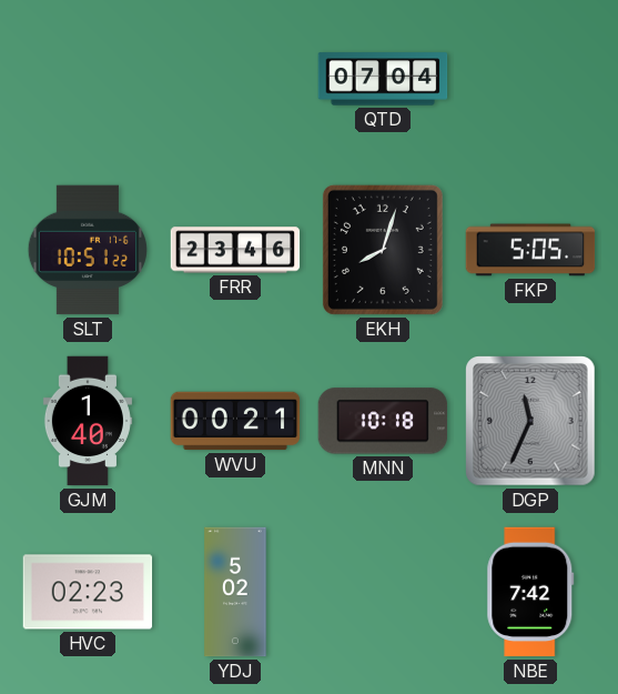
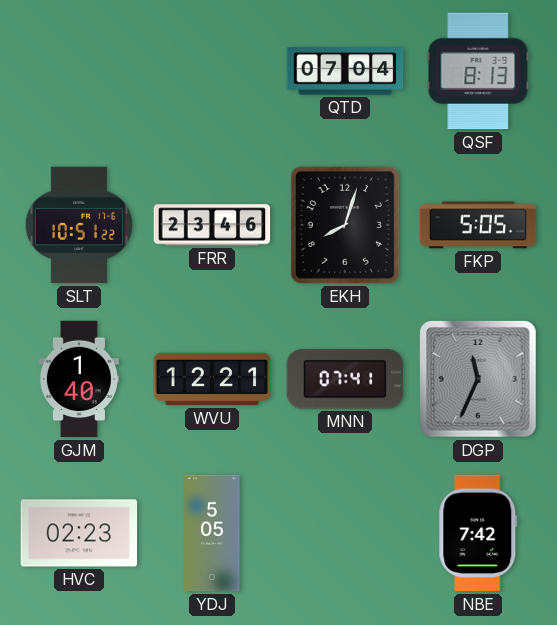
QSF: none -> 8:13
WVU: 00:21 -> 12:21
MNN: 10:18 -> 07:41
YDJ: 5:02 -> 5:05
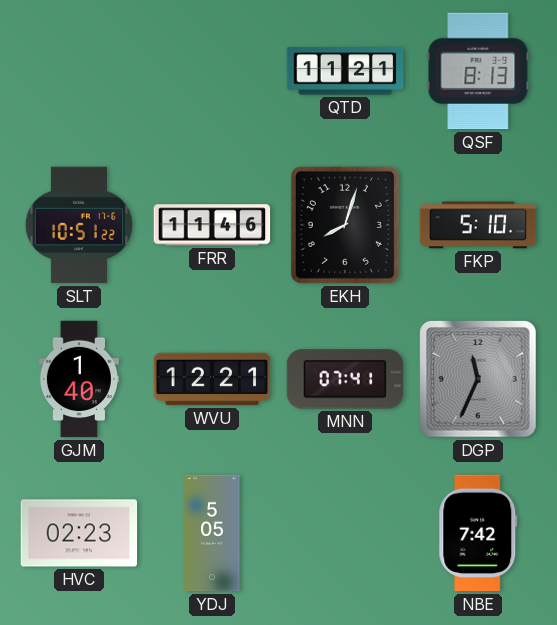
QTD: 07:04 -> 11:21
FRR: 23:46 -> 11:46
FKP: 5:05 -> 5:10
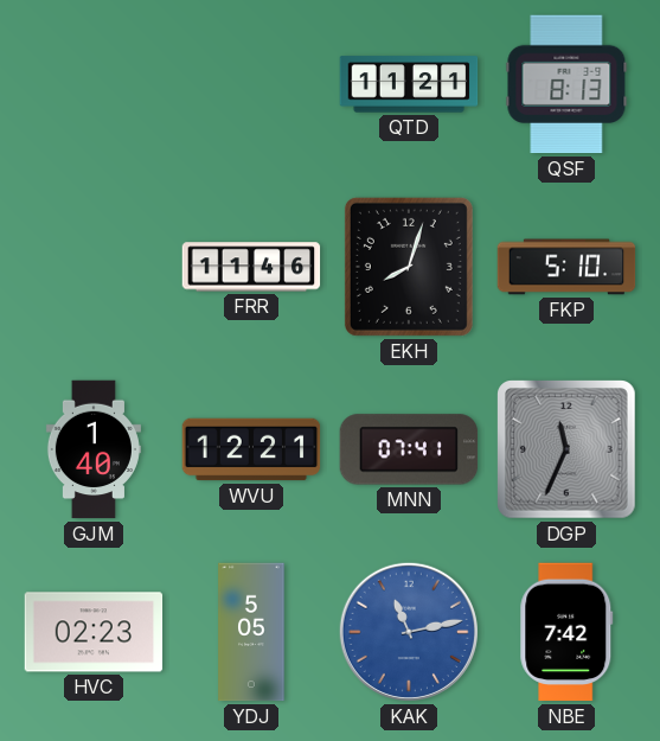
SLT: 10:51 -> none
KAK: none -> 11:13
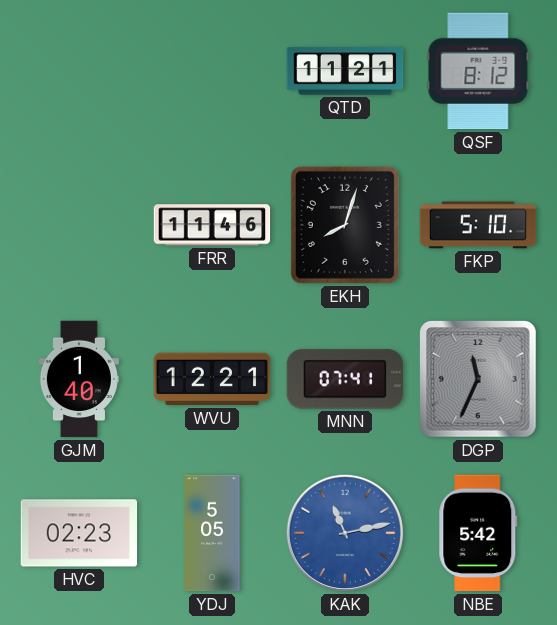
QSF: 8:13 -> 8:12
NBE: 7:42 -> 5:42
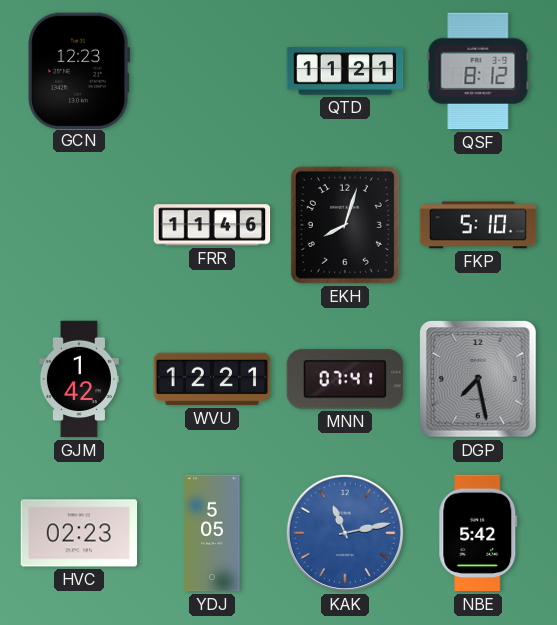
GCN: none -> 12:23
GJM: 1:40 -> 1:42
DGP: 11:34 -> 7:28
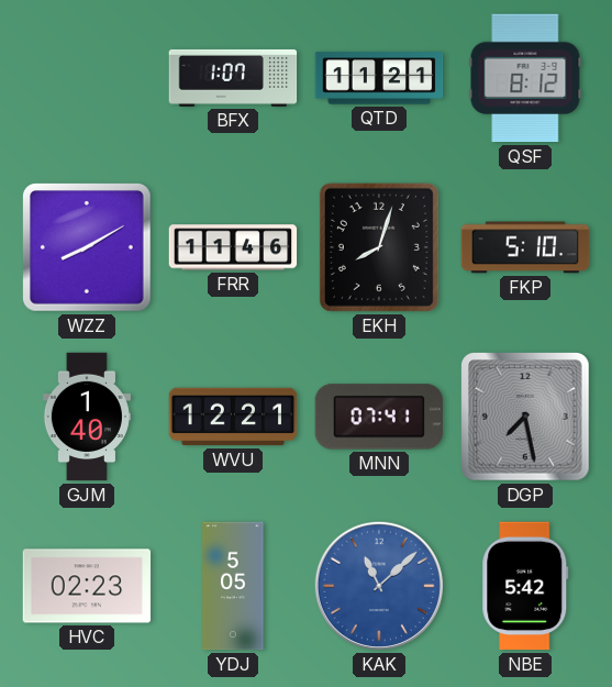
GCN: 12:23 -> none
BFX: none -> 1:07
WZZ: none -> 8:10
GJM: 1:42 -> 1:40
KAK: 11:13 -> 11:08
